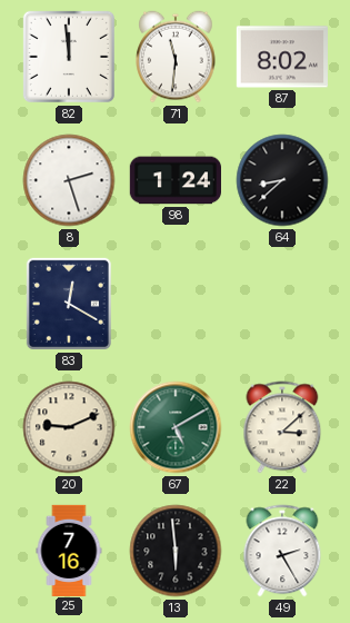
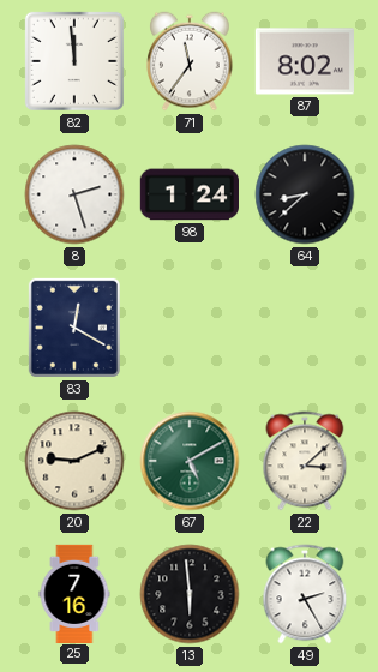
71: 11:31 -> 11:36
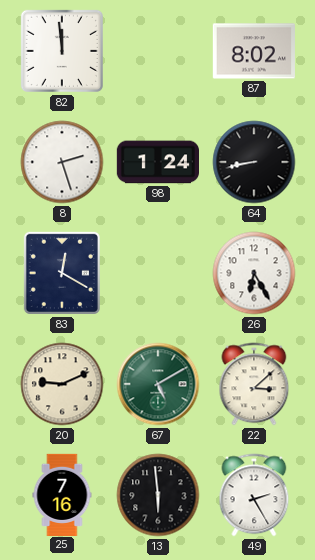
71: 11:36 -> none
64: 8:38 -> 8:43
26: none -> 6:25
